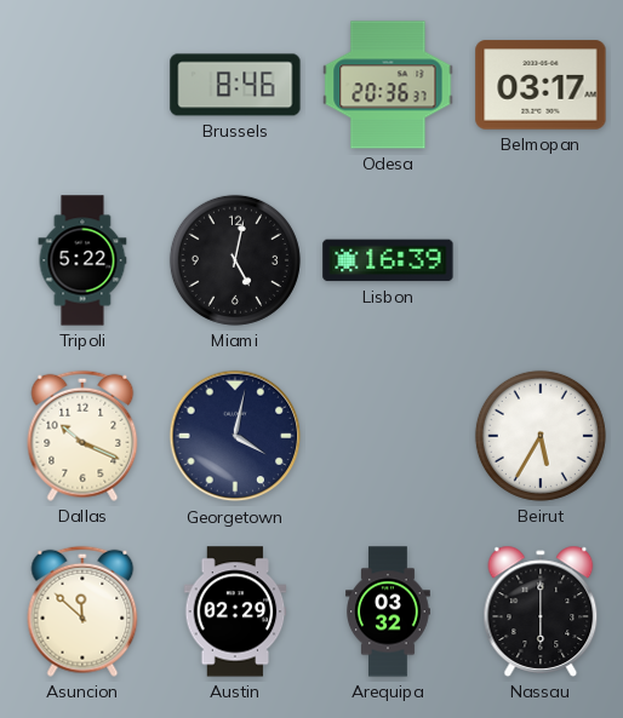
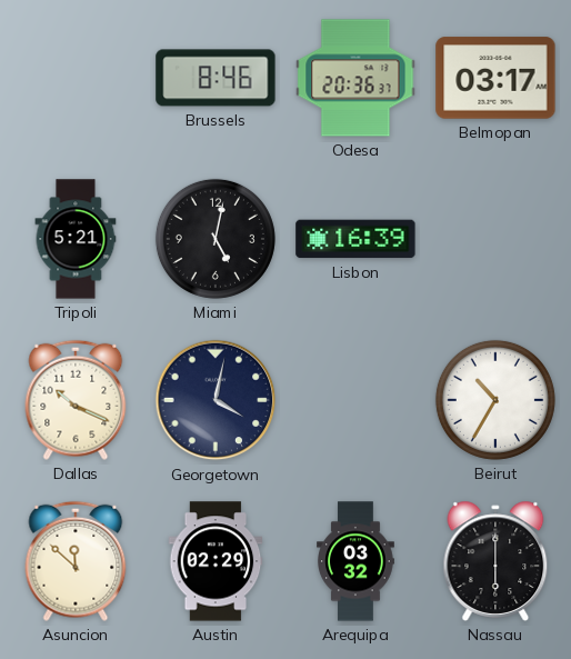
Tripoli: 5:22 -> 5:21
Beirut: 5:35 -> 10:35
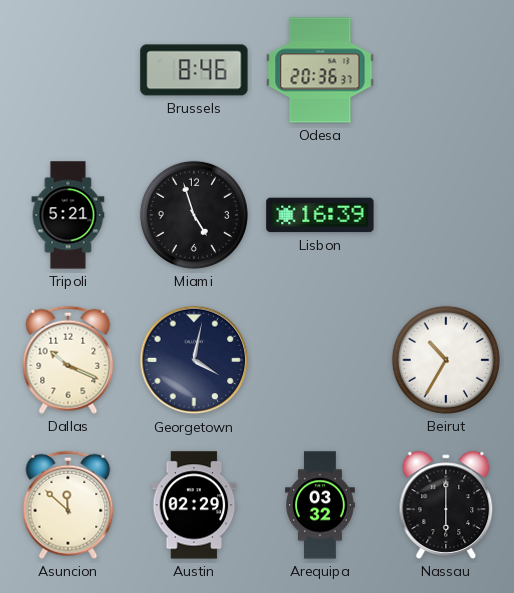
Belmopan: 03:17 -> none
Miami: 5:02 -> 4:57
